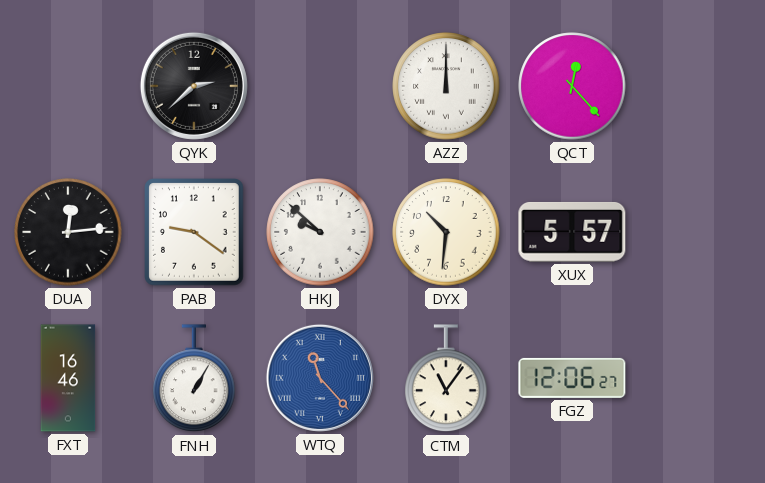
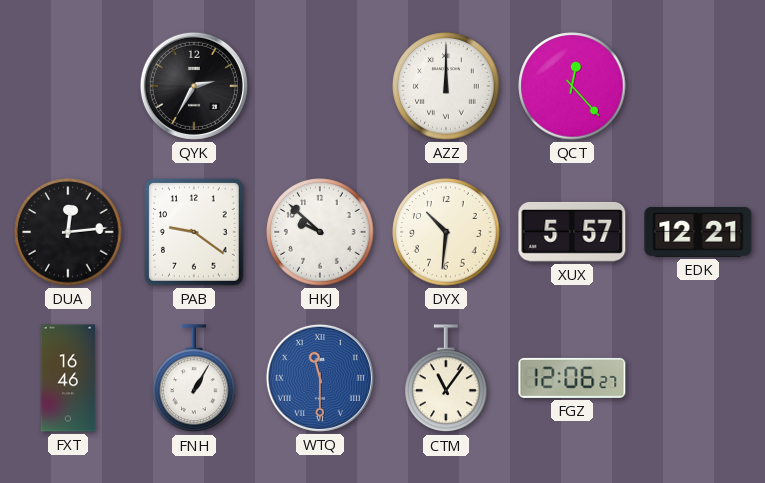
QYK: 2:38 -> 2:35
EDK: none -> 12:21
WTQ: 11:23 -> 11:30
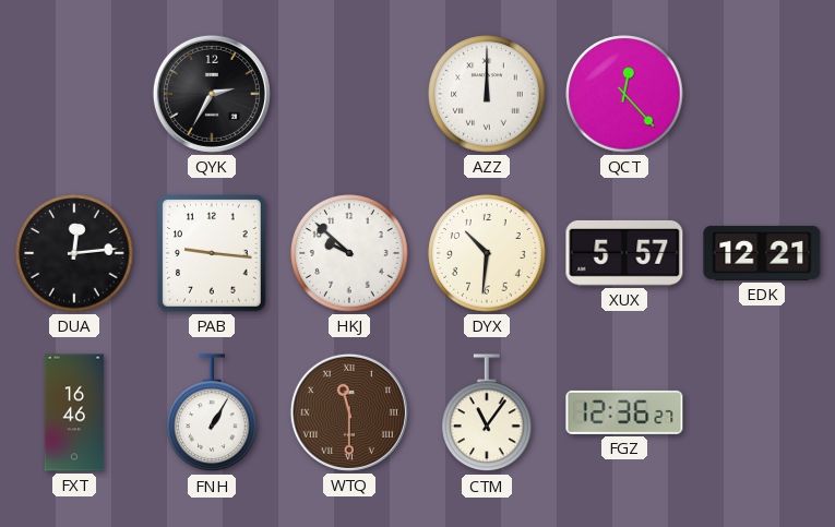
PAB: 9:21 -> 9:16
WTQ dial: blue -> brown
FGZ: 12:06 -> 12:36
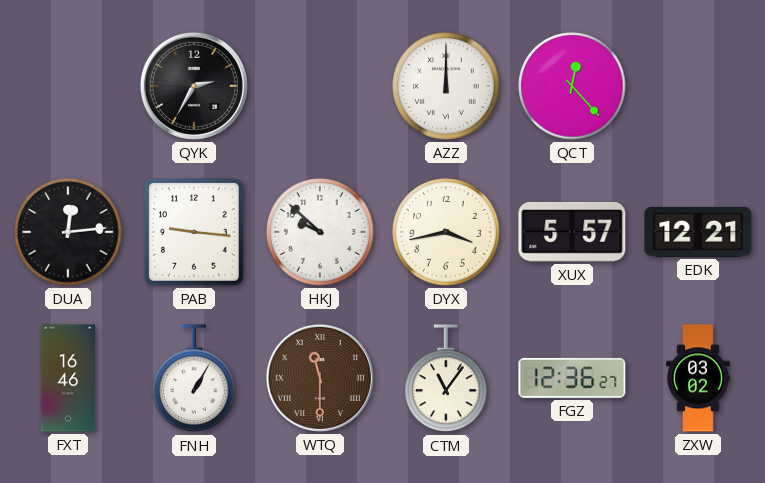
DYX: 10:31 -> 3:43
ZXW: none -> 03:02
